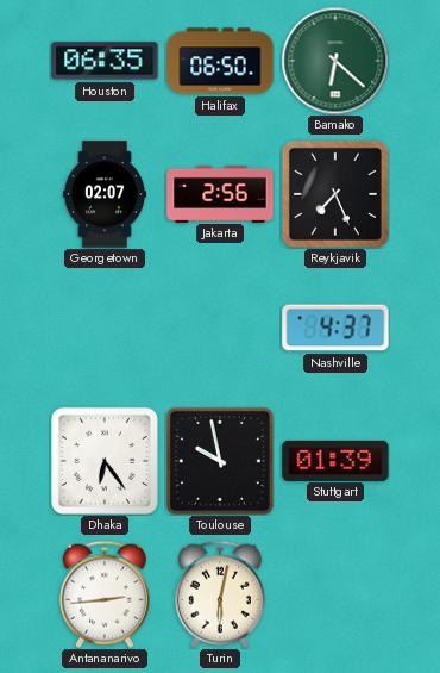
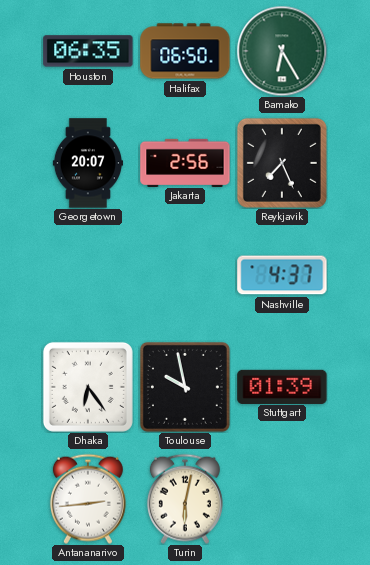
Bamako: 6:22 -> 6:25
Georgetown: 02:07 -> 20:07
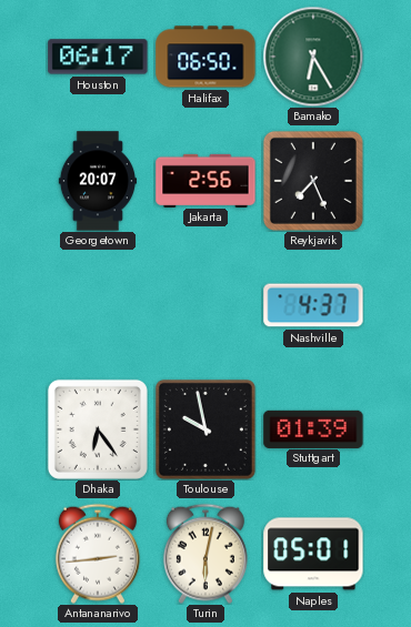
Houston: 06:35 -> 06:17
Naples: none -> 05:01
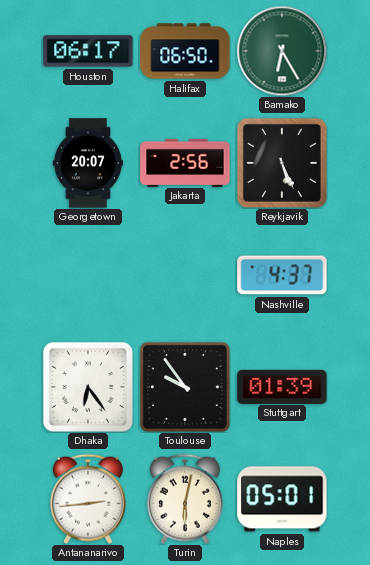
Reykjavik: 7:26 -> 5:26
Toulouse: 9:58 -> 9:54
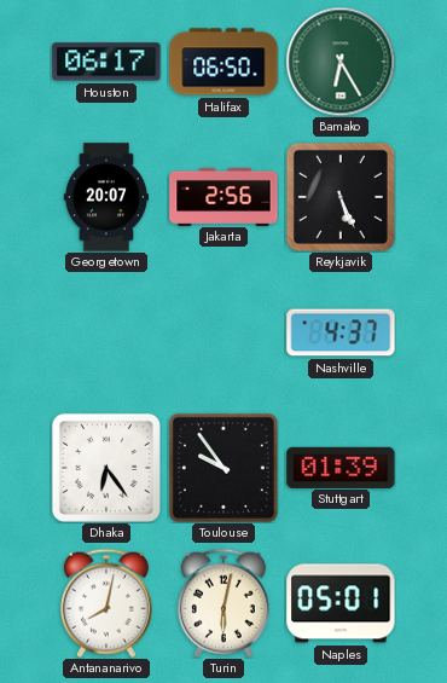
Antananarivo: 2:44 -> 8:02
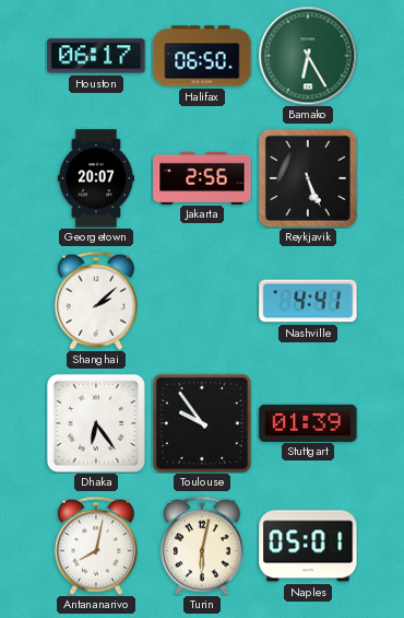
Shanghai: none -> 2:08
Nashville: 4:37 -> 4:41
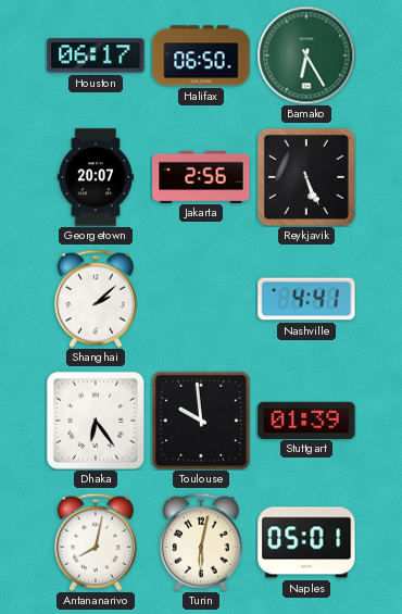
Toulouse: 9:54 -> 9:59
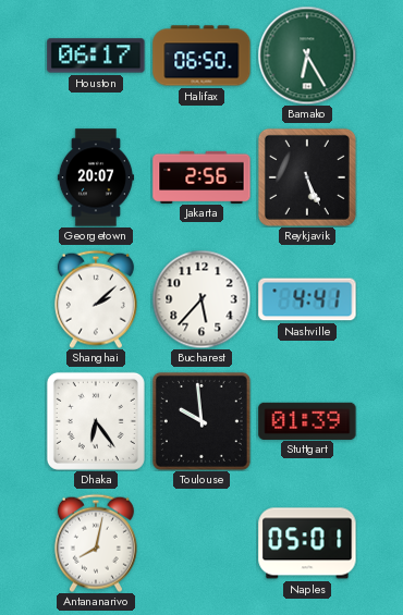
Bucharest: none -> 5:37
Turin: 6:02 -> none
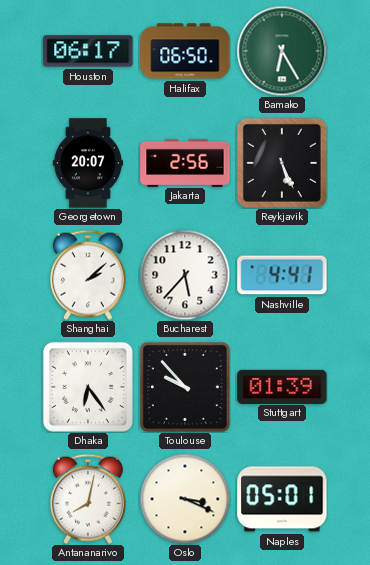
Toulouse: 9:59 -> 9:53
Oslo: none -> 3:19
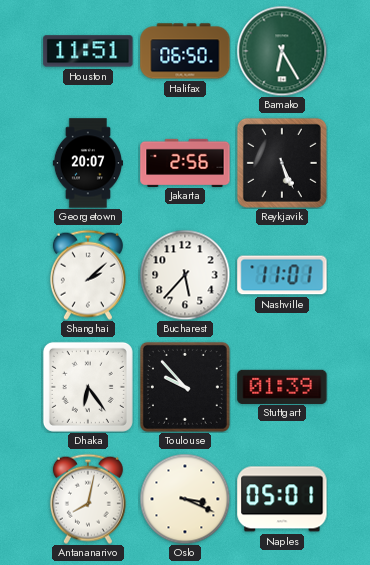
Houston: 06:17 -> 11:51
Nashville: 4:41 -> 11:01
